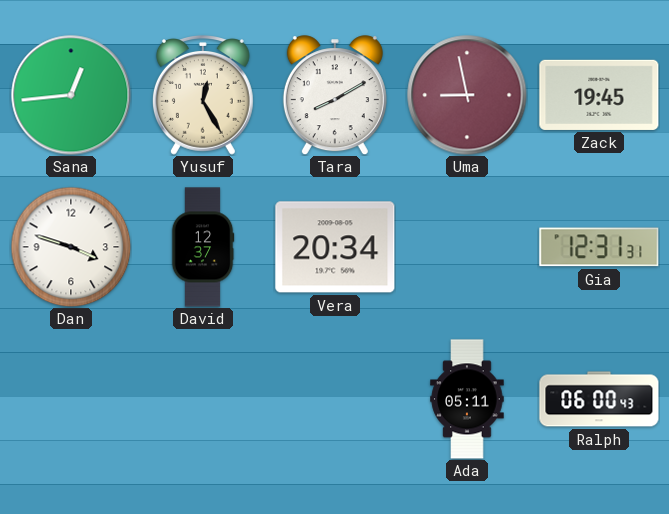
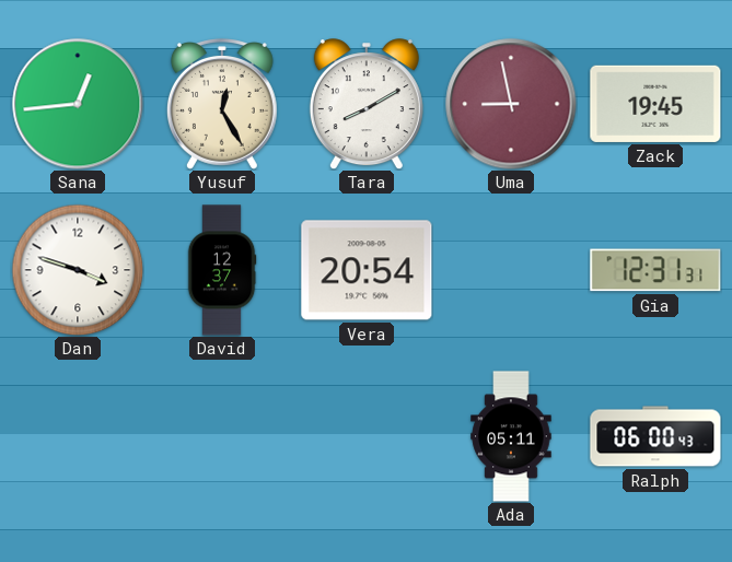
Vera: 20:34 -> 20:54
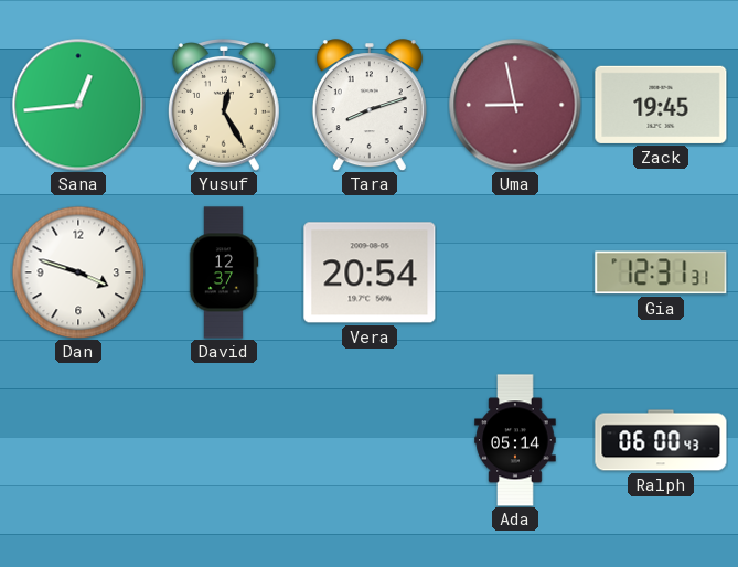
Tara: 8:10 -> 8:12
Ada: 05:11 -> 05:14
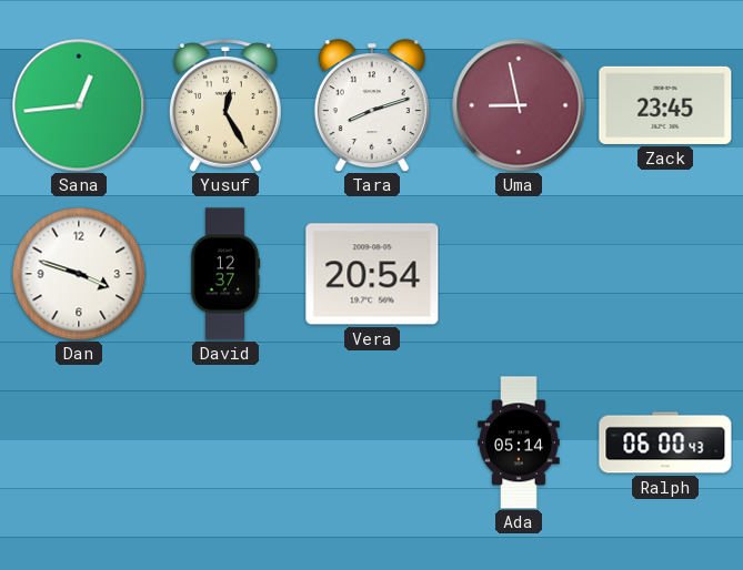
Zack: 19:45 -> 23:45
Gia: 12:31 -> none
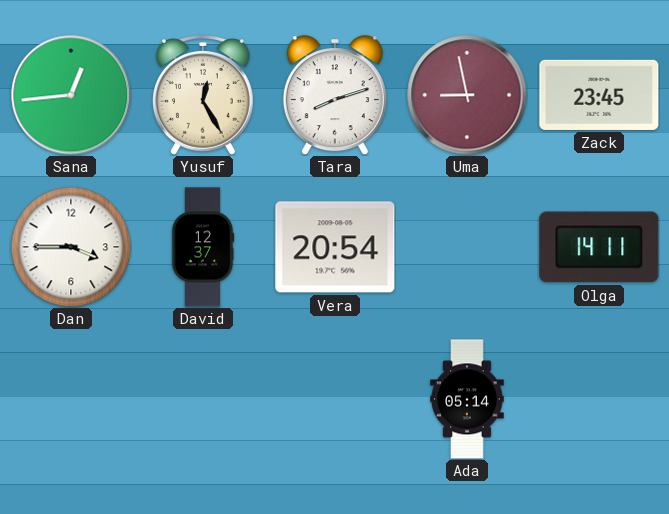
Dan: 3:48 -> 3:45
Olga: none -> 14:11
Ralph: 06:00 -> none
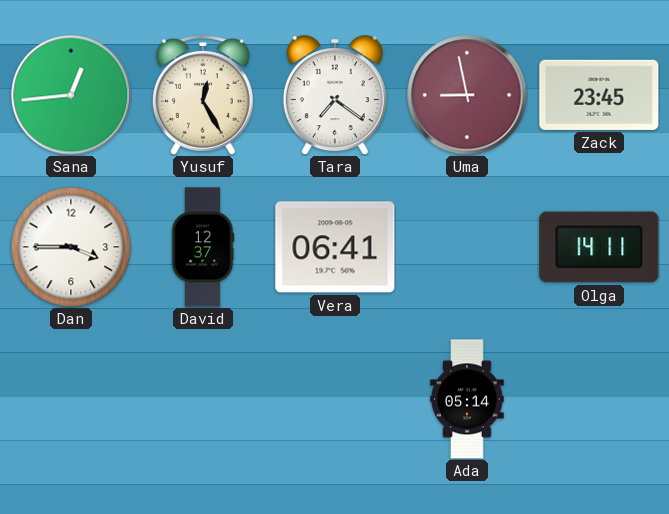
Tara: 8:12 -> 7:21
Vera: 20:54 -> 06:41
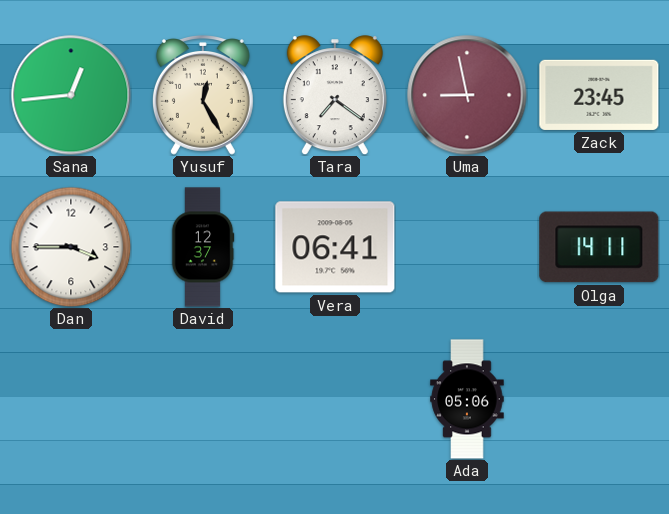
Ada: 05:14 -> 05:06
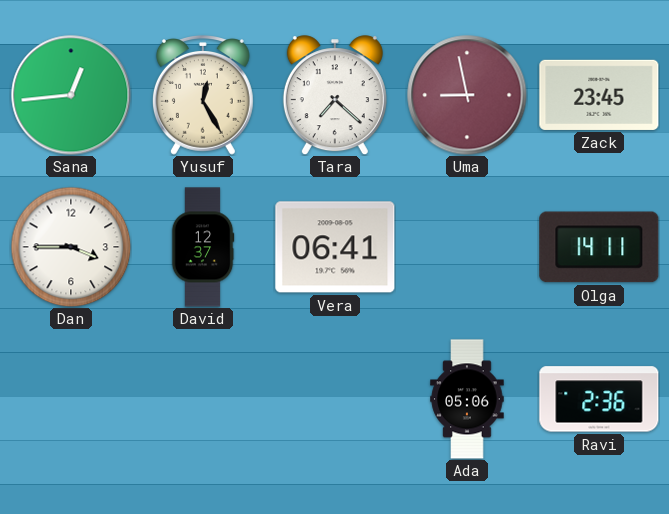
Tara: 7:21 -> 7:22
Ravi: none -> 2:36
